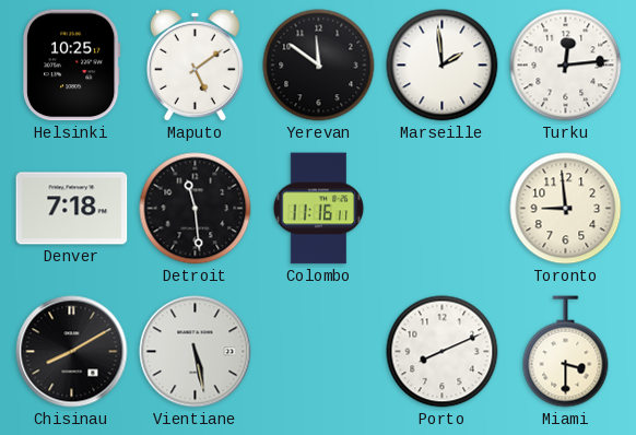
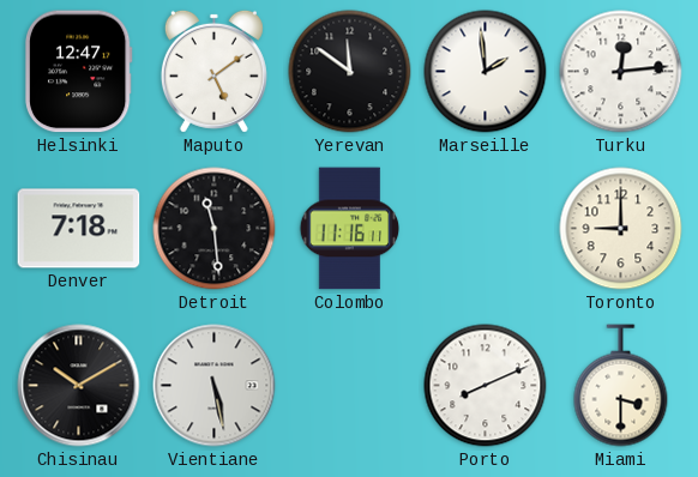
Helsinki: 10:25 -> 12:47
Toronto: 8:59 -> 9:00
Chisinau: 8:10 -> 10:10
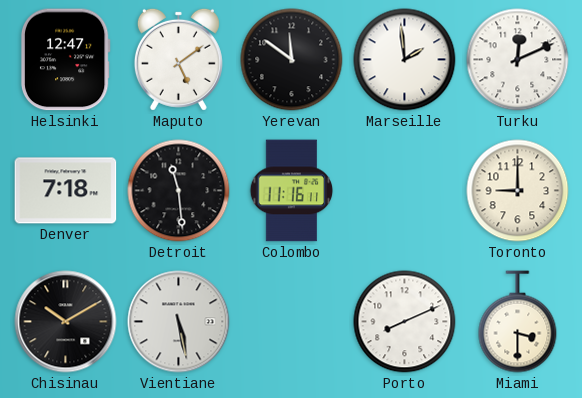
Turku: 12:14 -> 12:11
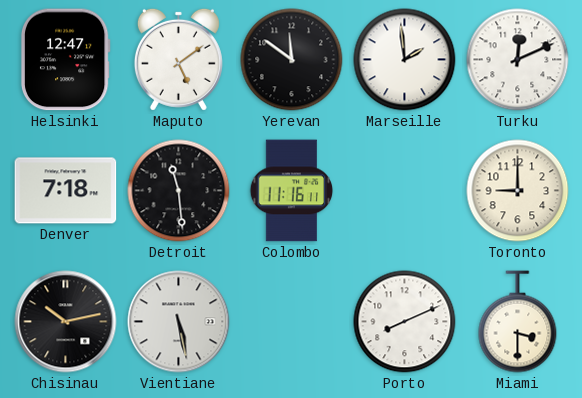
Chisinau: 10:10 -> 10:13
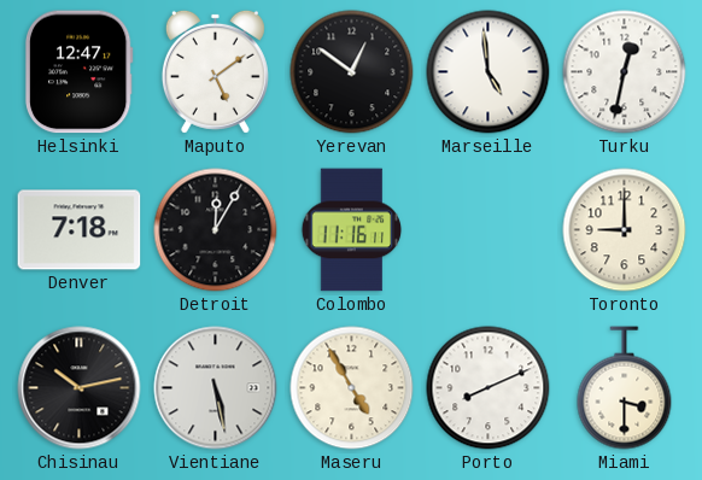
Yerevan: 11:51 -> 12:51
Marseille: 1:59 -> 4:59
Turku: 12:11 -> 12:32
Detroit: 11:29 -> 12:05
Maseru: none -> 4:55
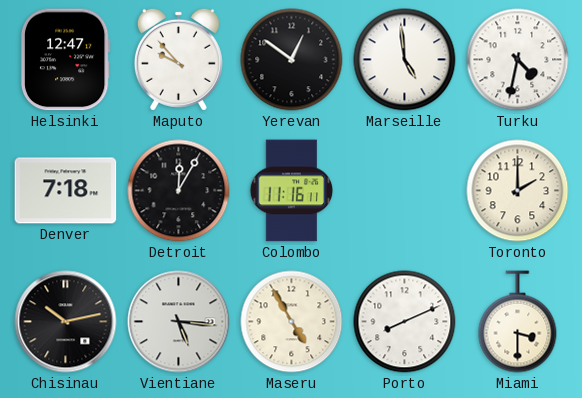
Maputo: 5:09 -> 9:53
Turku: 12:32 -> 4:32
Toronto: 9:00 -> 2:00
Vientiane: 5:28 -> 5:16
